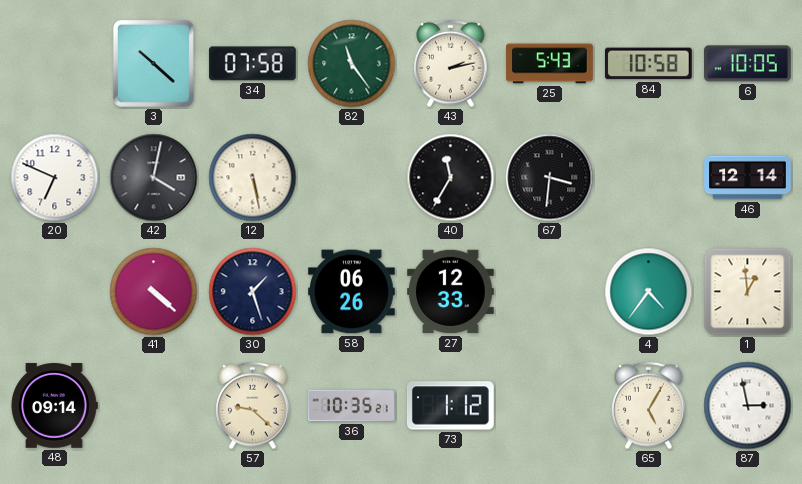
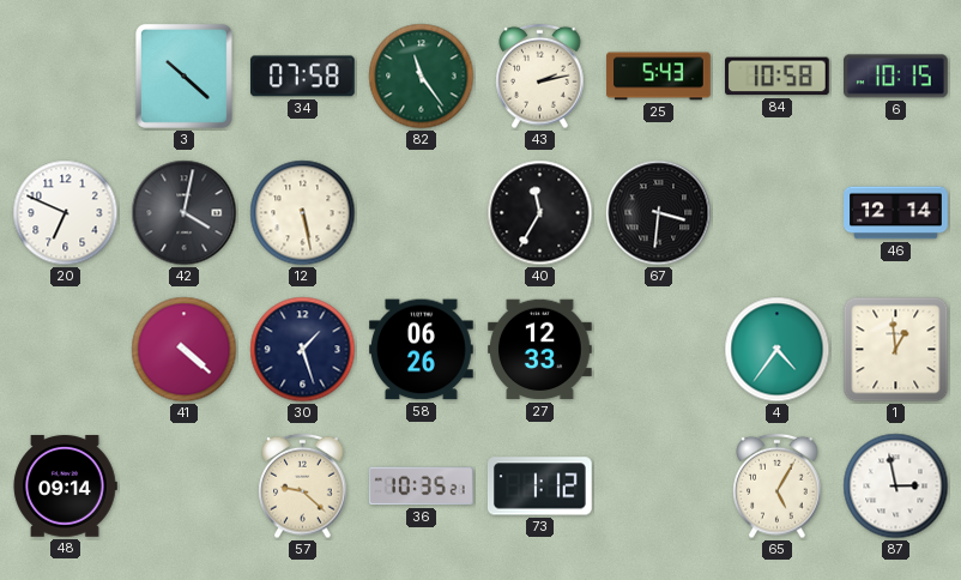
6: 10:05 -> 10:15
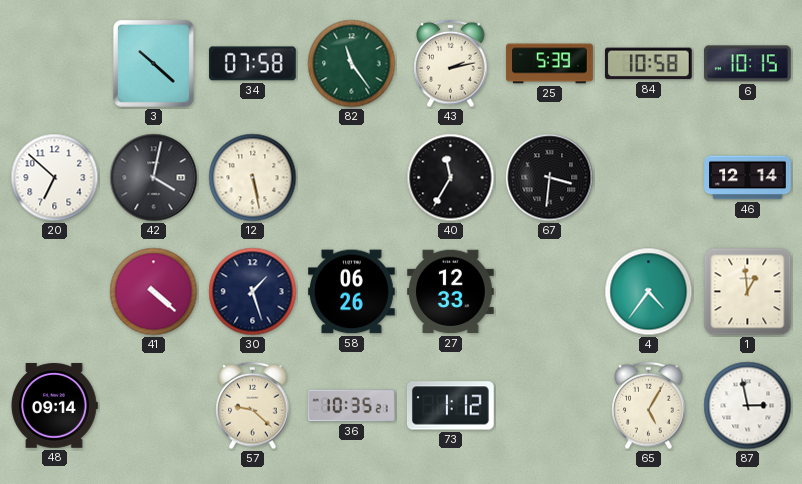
25: 5:43 -> 5:39
20: 6:49 -> 6:52
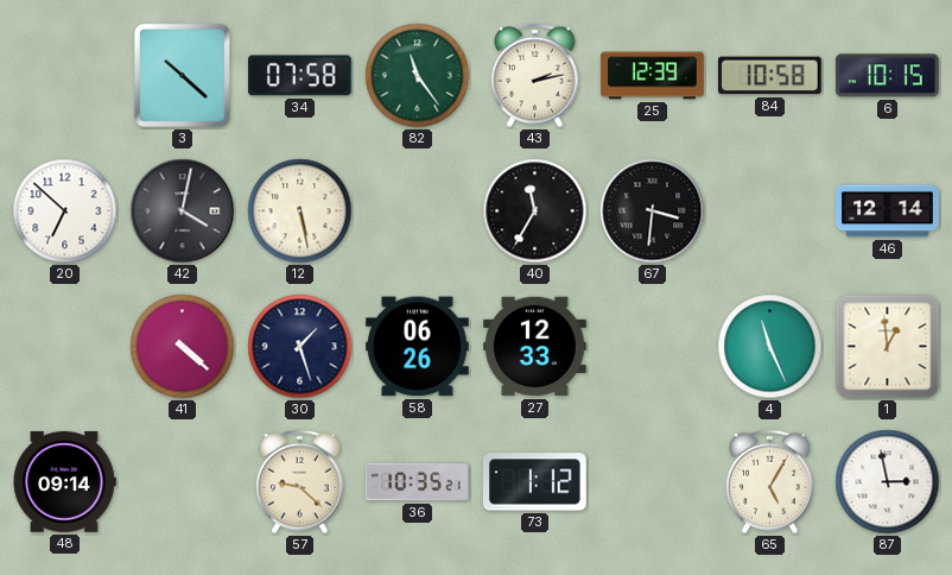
25: 5:39 -> 12:39
4: 4:36 -> 11:26
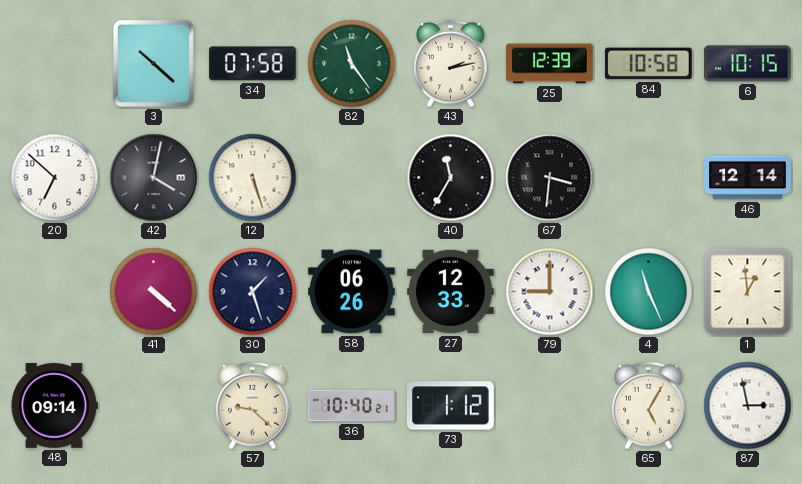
12: 5:28 -> 5:27
79: none -> 9:00
36: 10:35 -> 10:40
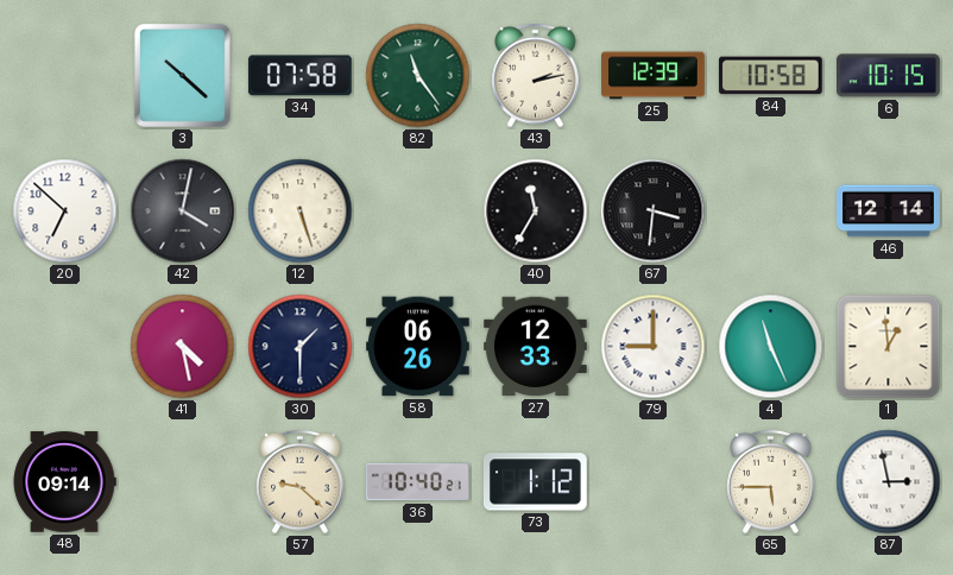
41: 4:22 -> 4:28
30: 1:27 -> 1:30
65: 5:05 -> 5:45
